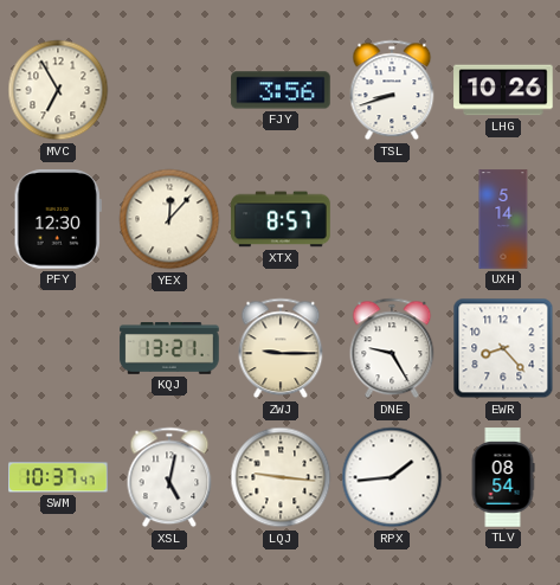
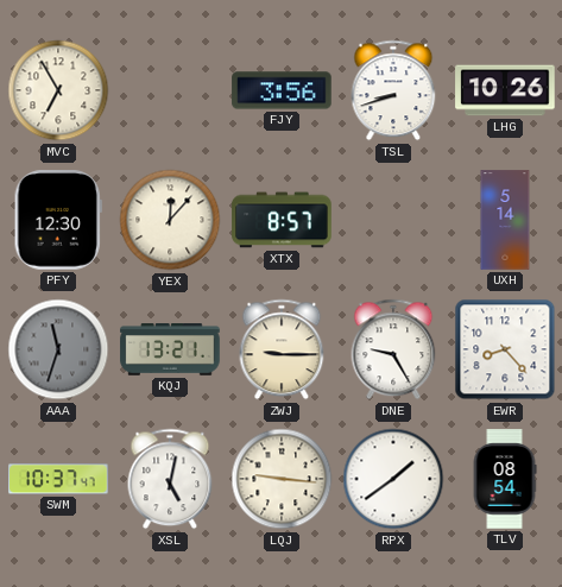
AAA: none -> 11:33
RPX: 1:44 -> 1:39
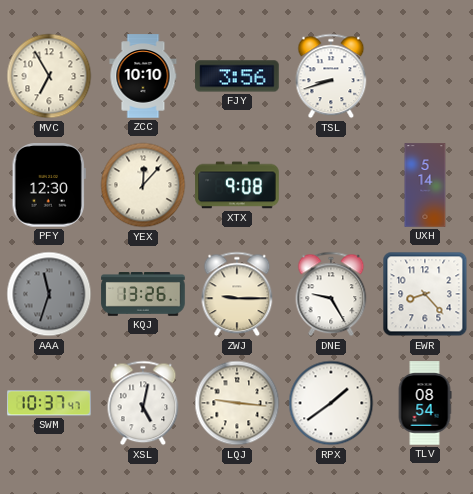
ZCC: none -> 10:10
LHG: 10:26 -> none
XTX: 8:57 -> 9:08
KQJ: 13:21 -> 13:26
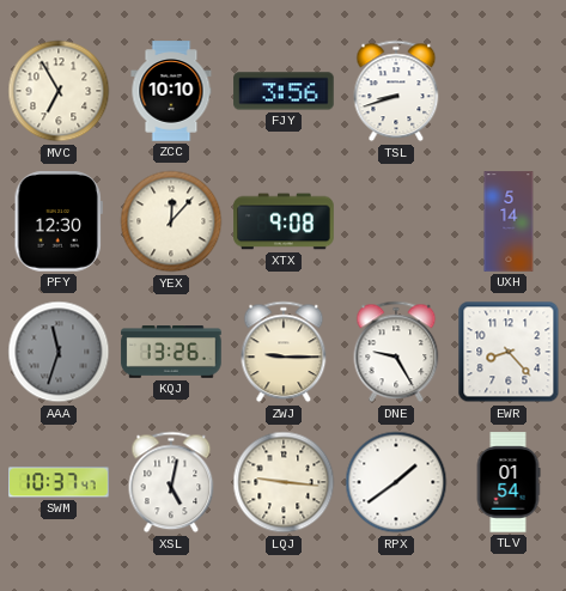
TLV: 08:54 -> 01:54
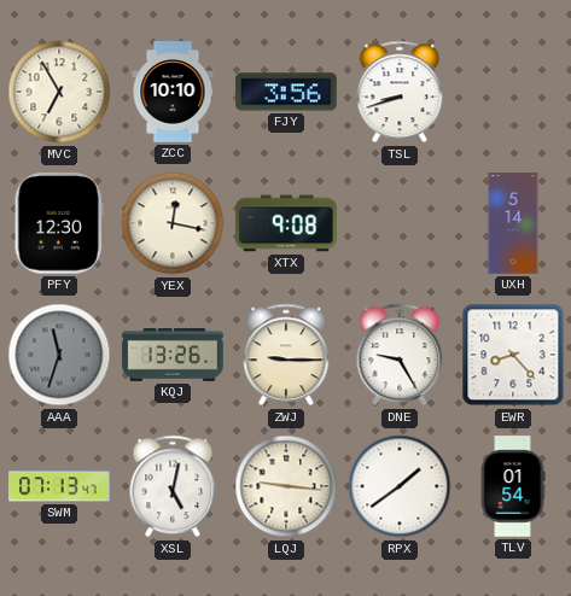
YEX: 12:07 -> 12:17
SWM: 10:37 -> 07:13
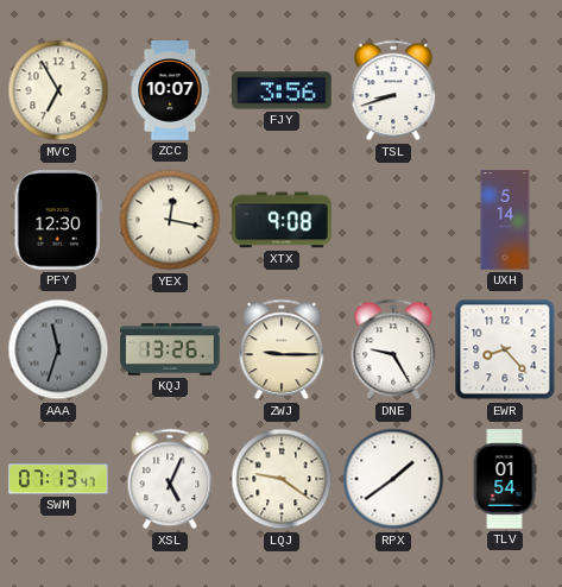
ZCC: 10:10 -> 10:07
XSL: 5:02 -> 5:04
LQJ: 9:16 -> 9:21
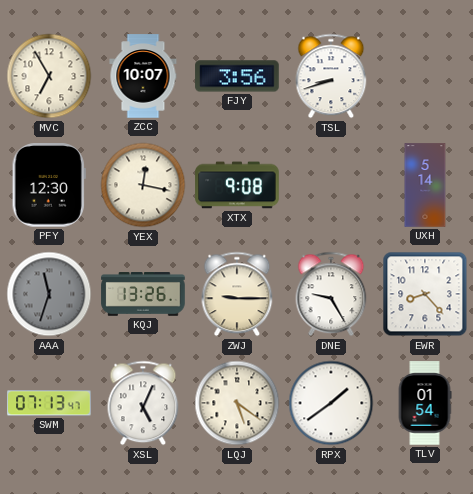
LQJ: 9:21 -> 5:21
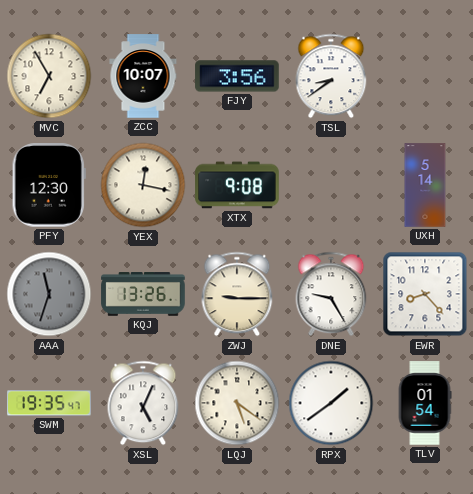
TSL: 8:42 -> 8:39
SWM: 07:13 -> 19:35
